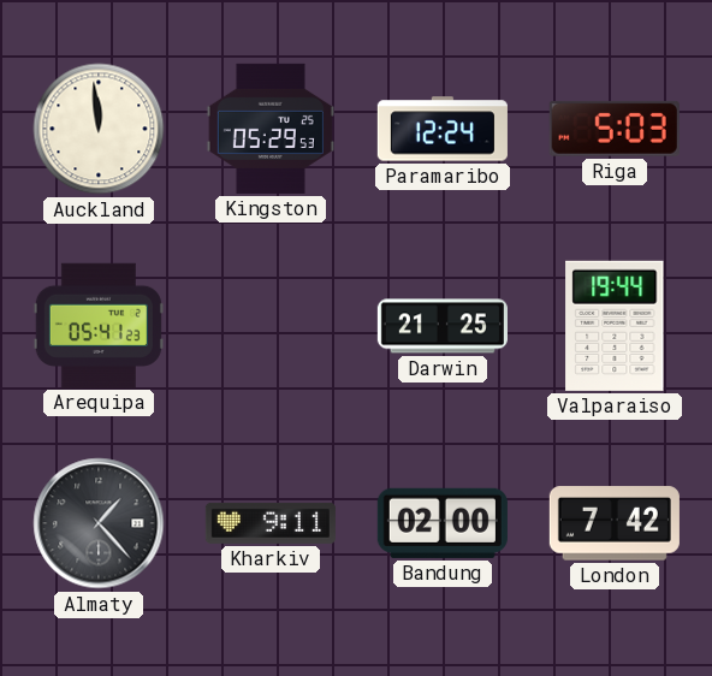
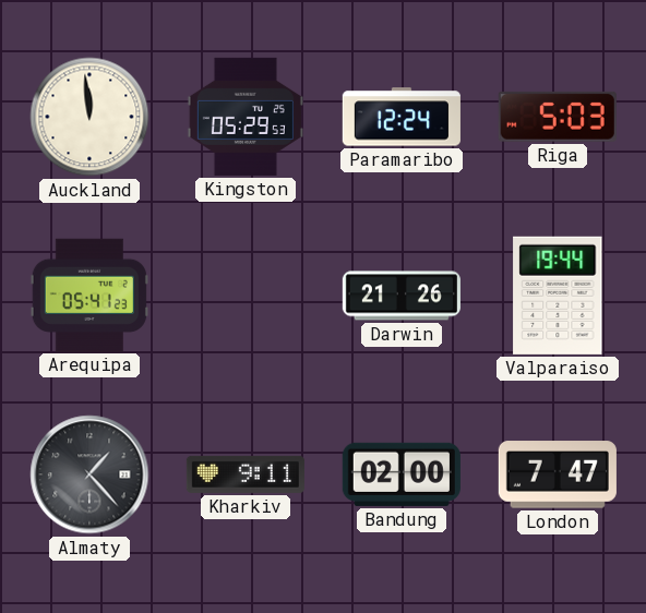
Darwin: 21:25 -> 21:26
London: 7:42 -> 7:47
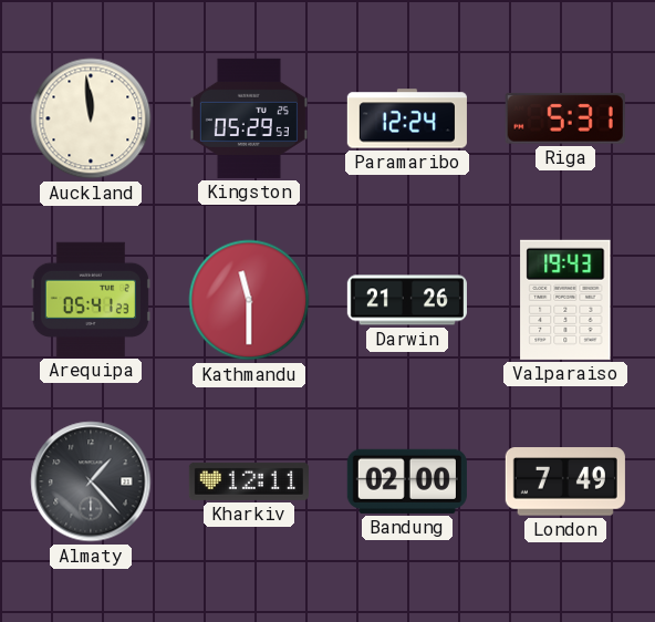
Riga: 5:03 -> 5:31
Kathmandu: none -> 11:30
Valparaiso: 19:44 -> 19:43
Kharkiv: 9:11 -> 12:11
London: 7:47 -> 7:49
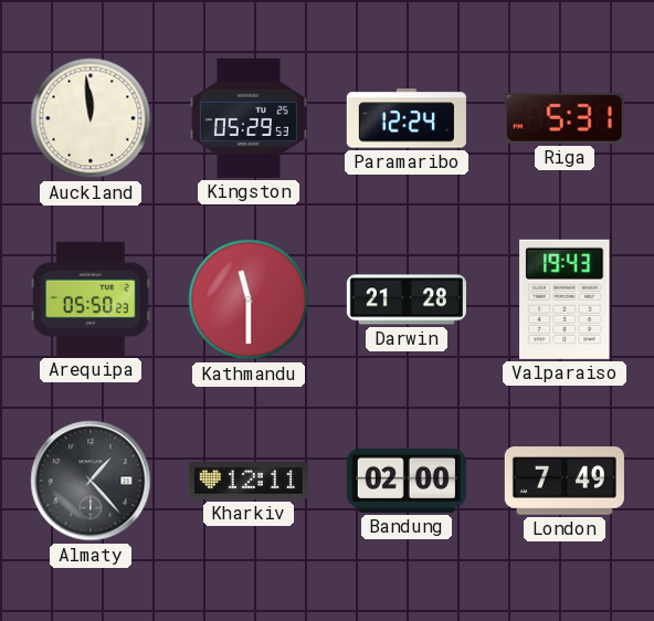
Arequipa: 05:41 -> 05:50
Darwin: 21:26 -> 21:28
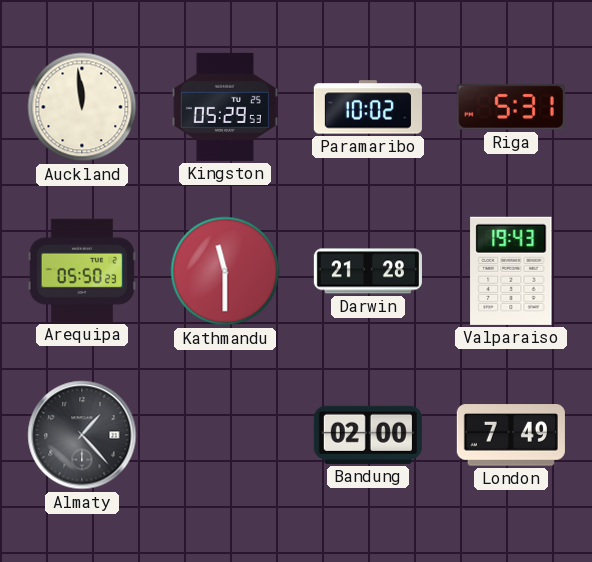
Paramaribo: 12:24 -> 10:02
Kharkiv: 12:11 -> none
